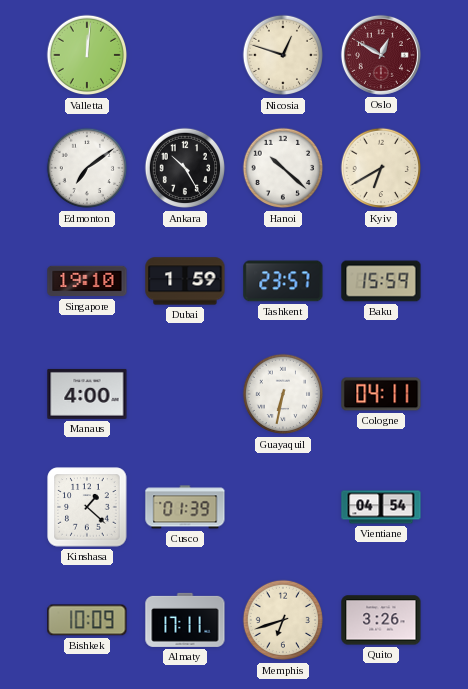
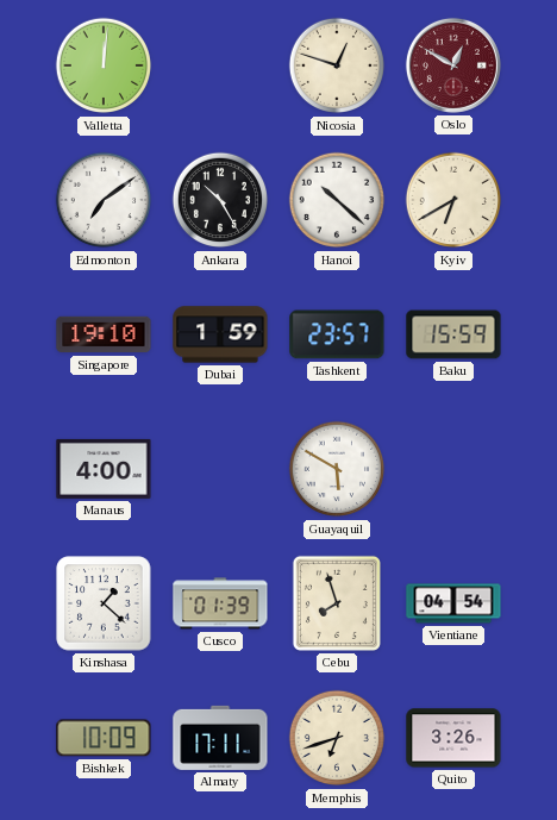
Guayaquil: 6:32 -> 5:50
Cologne: 04:11 -> none
Cebu: none -> 7:57
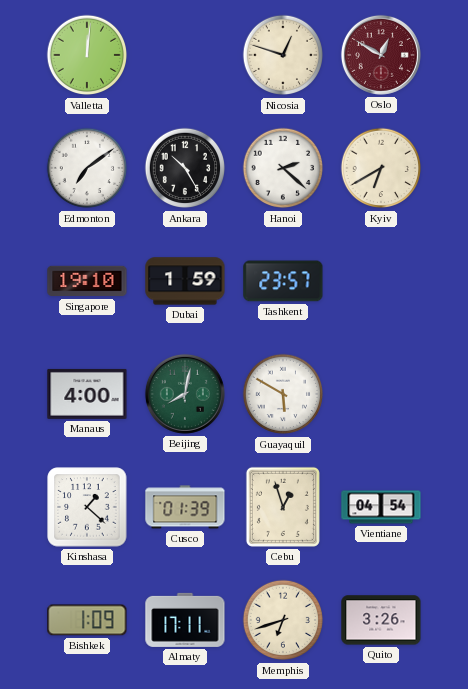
Hanoi: 10:22 -> 2:22
Baku: 15:59 -> none
Beijing: none -> 8:02
Cebu: 7:57 -> 12:57
Bishkek: 10:09 -> 1:09
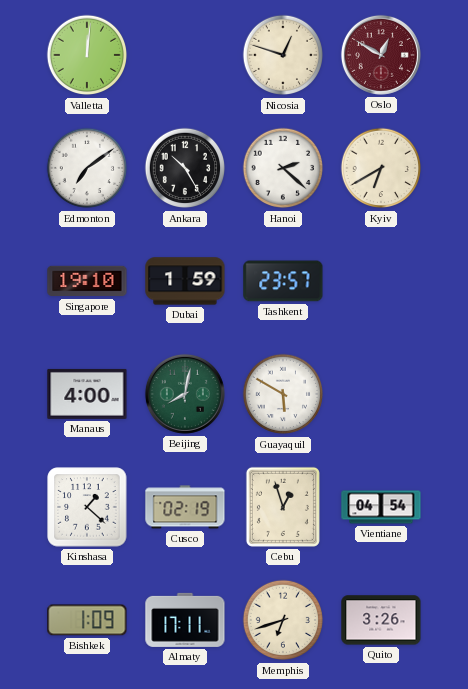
Cusco: 01:39 -> 02:19
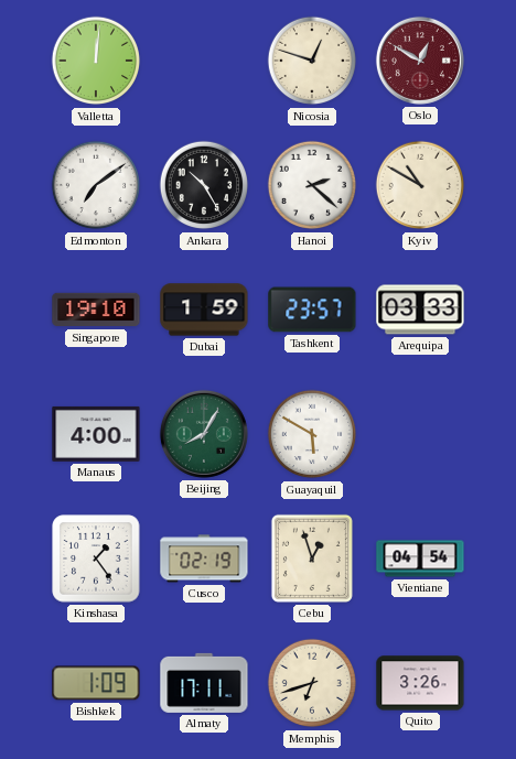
Kyiv: 6:40 -> 10:50
Arequipa: none -> 03:33
Beijing: 8:02 -> 8:05
Kinshasa: 1:22 -> 1:24
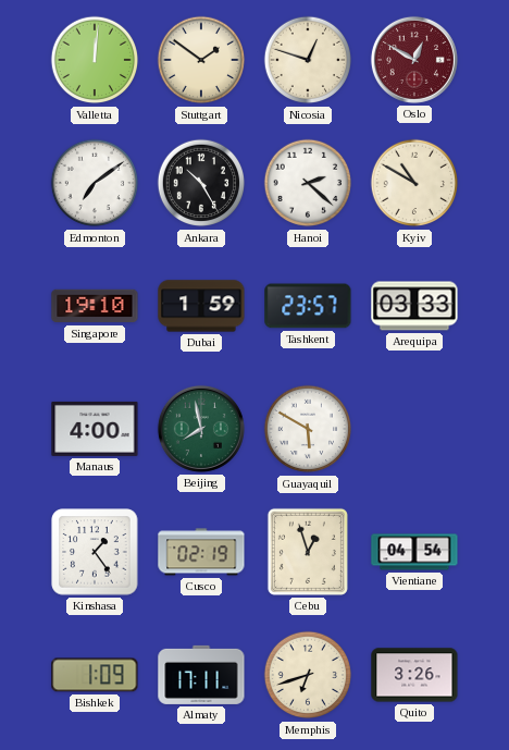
Stuttgart: none -> 1:51
Beijing: 8:05 -> 7:58
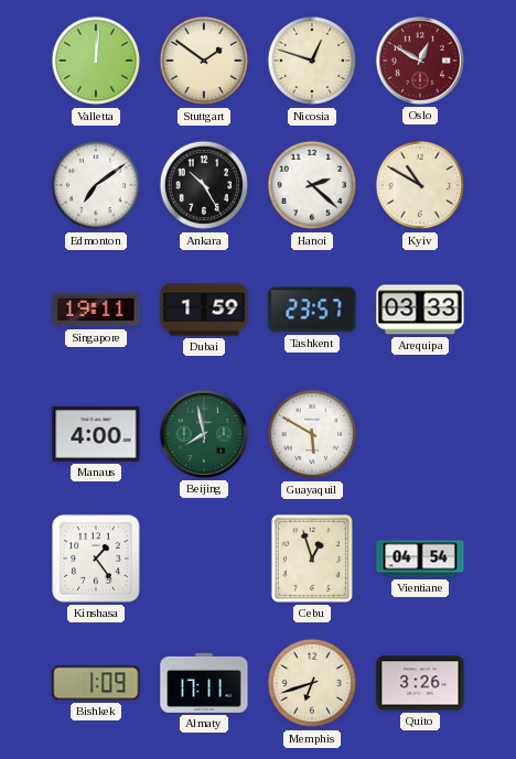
Singapore: 19:10 -> 19:11
Cusco: 02:19 -> none
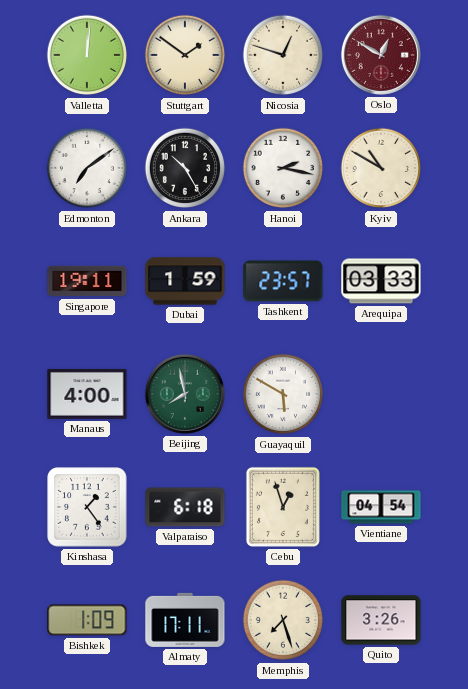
Hanoi: 2:22 -> 2:17
Valparaiso: none -> 6:18
Memphis: 6:42 -> 7:27
